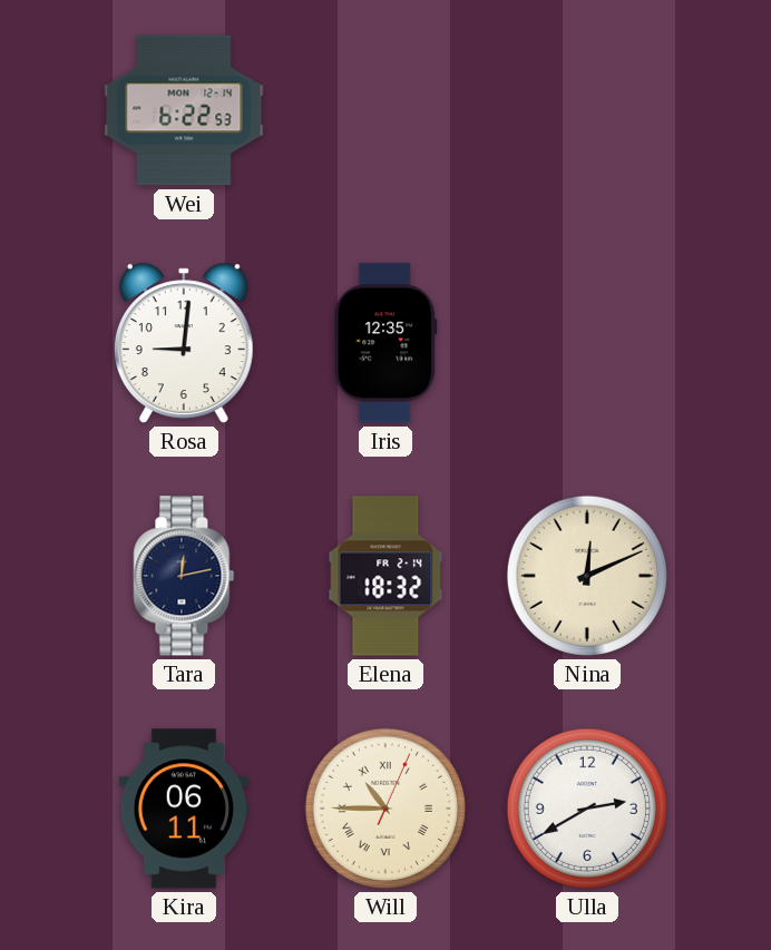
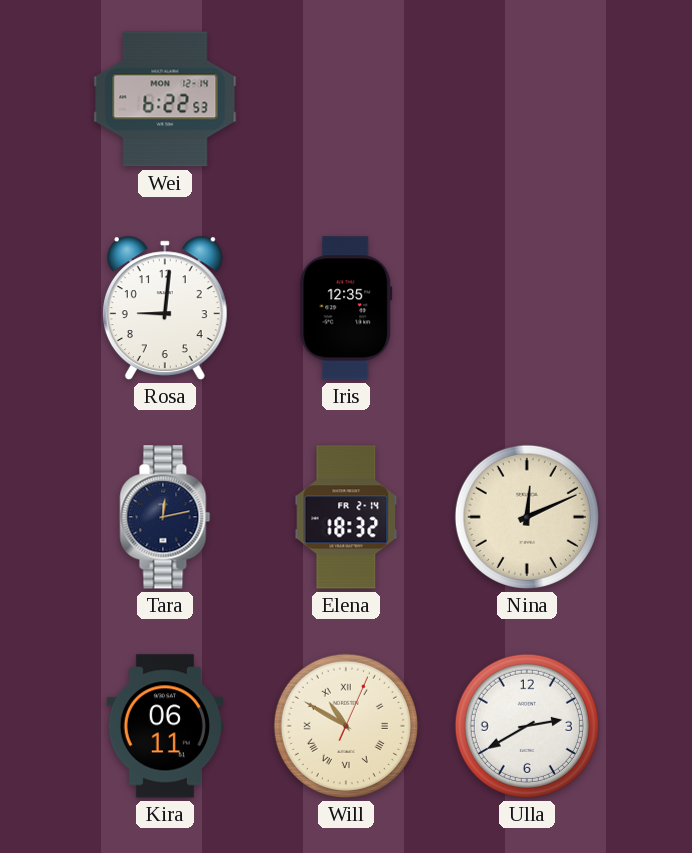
Will: 10:45 -> 10:50
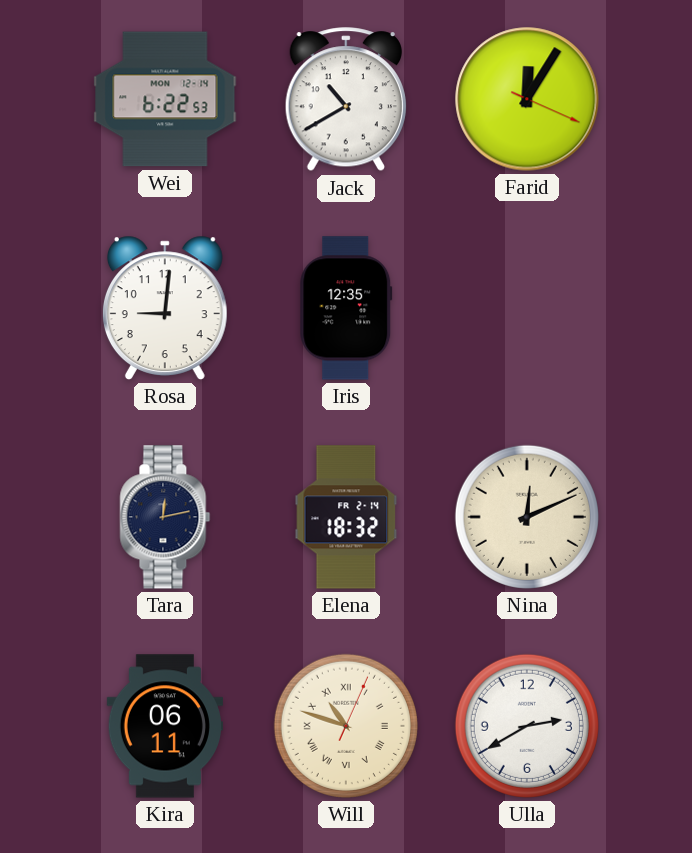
Jack: none -> 10:40
Farid: none -> 12:05
Will: 10:50 -> 10:48
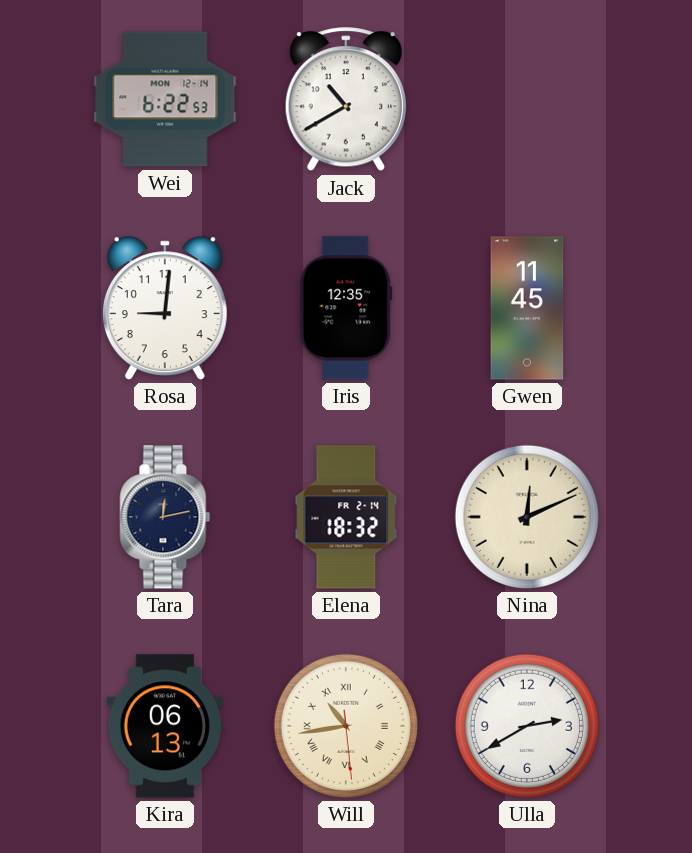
Farid: 12:05 -> none
Gwen: none -> 11:45
Kira: 06:11 -> 06:13
Will: 10:48 -> 10:43
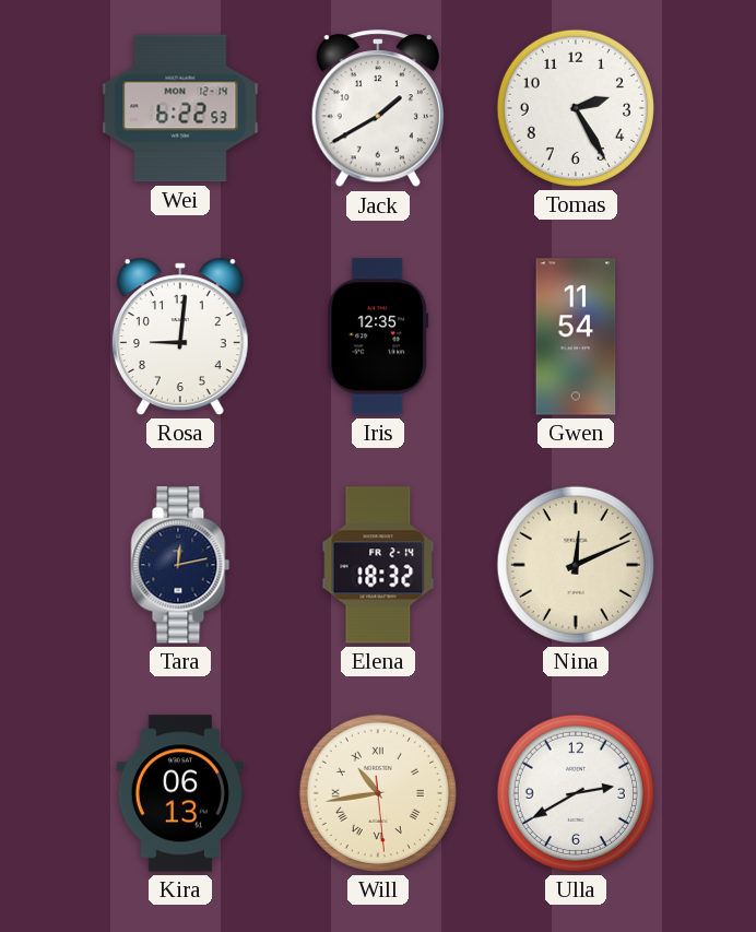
Jack: 10:40 -> 1:40
Tomas: none -> 2:25
Gwen: 11:45 -> 11:54
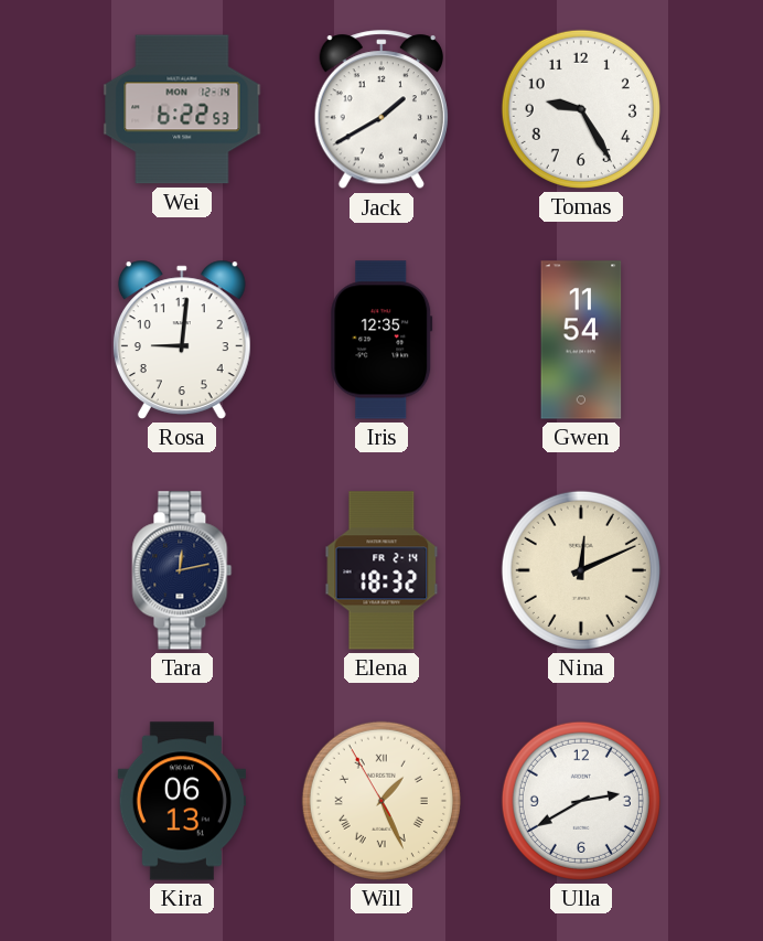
Tomas: 2:25 -> 9:25
Will: 10:43 -> 1:25
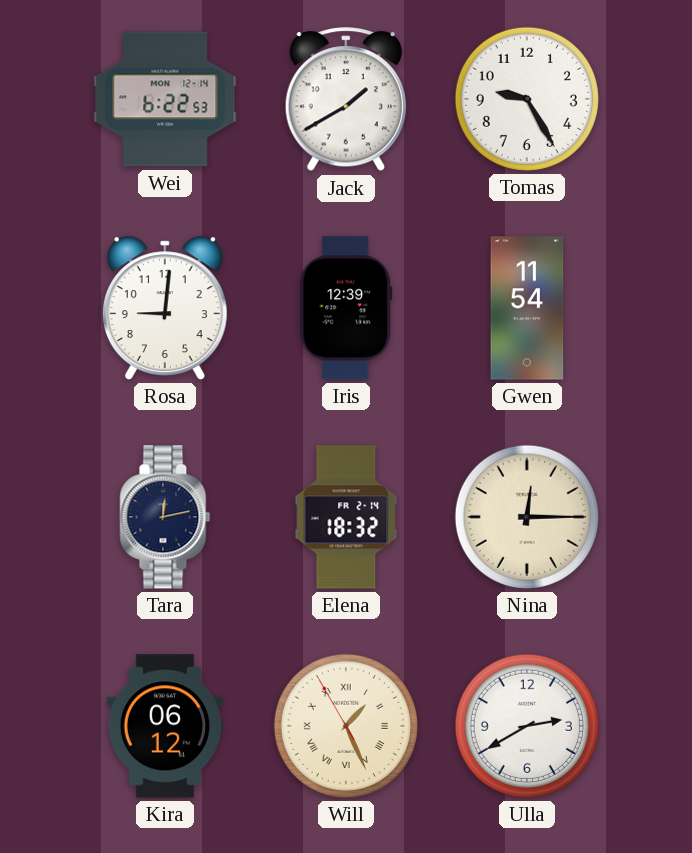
Iris: 12:35 -> 12:39
Nina: 12:11 -> 12:15
Kira: 06:13 -> 06:12
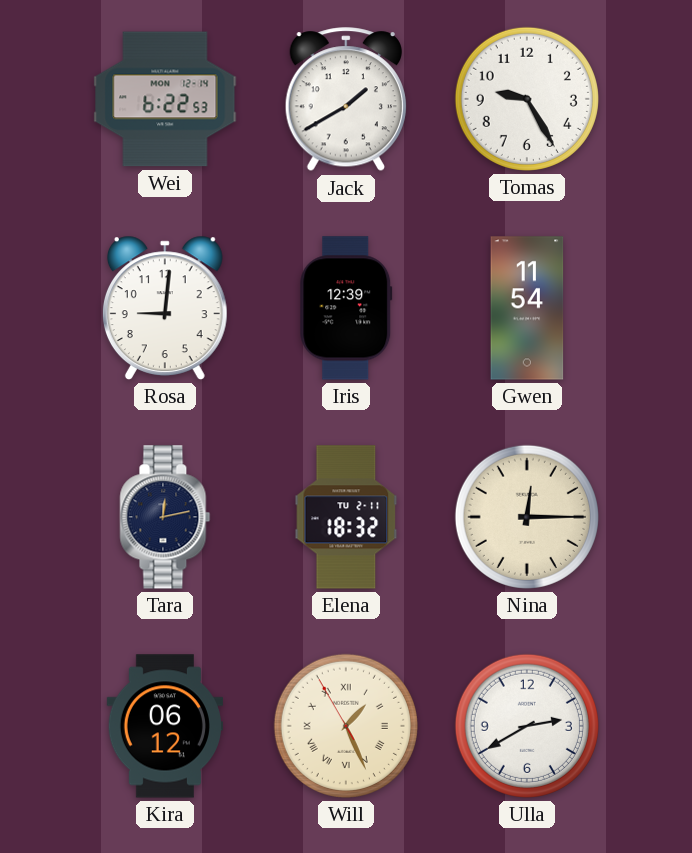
Elena date: FR 2-14 -> TU 2-11
